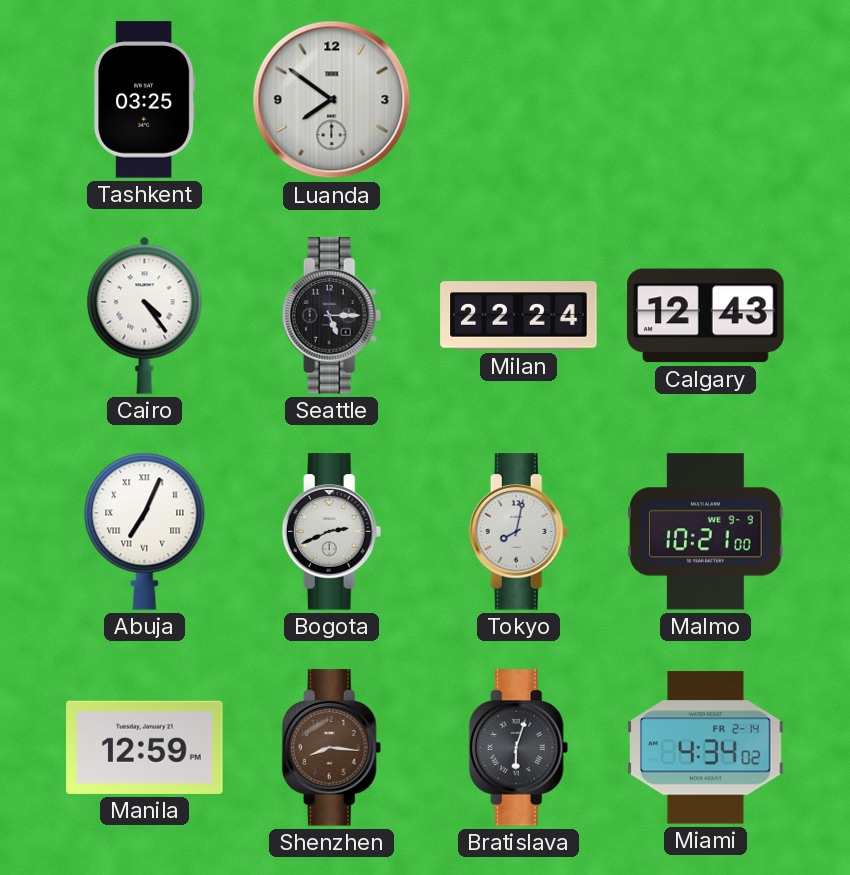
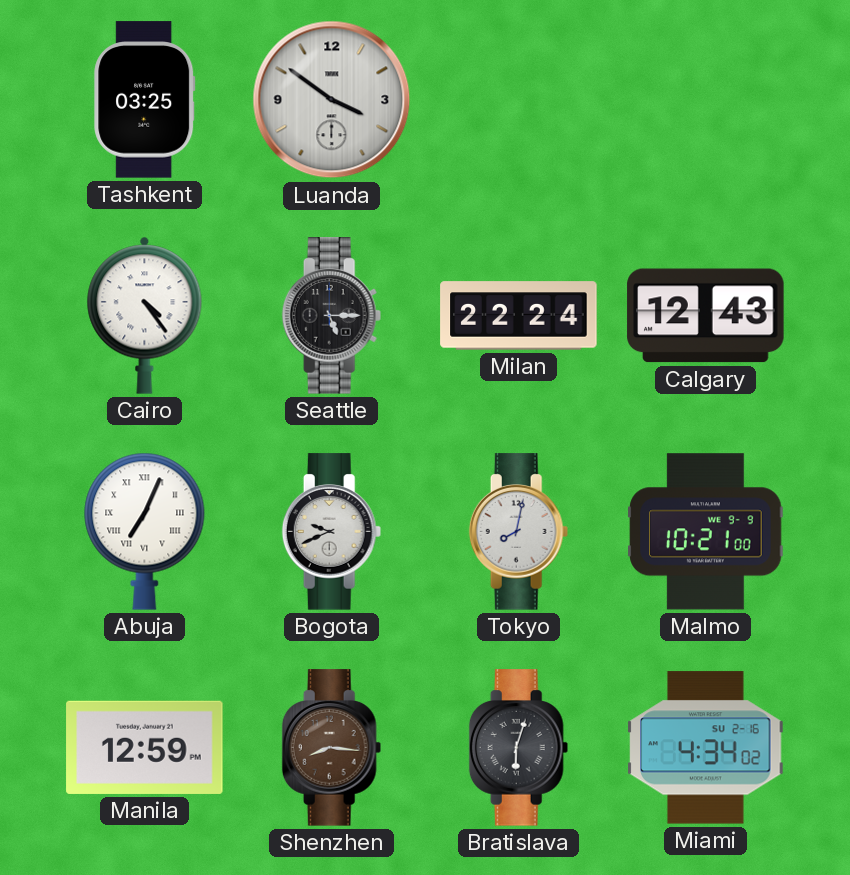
Luanda: 7:51 -> 3:51
Bogota: 2:41 -> 9:41
Miami date: FR 2-14 -> SU 2-16
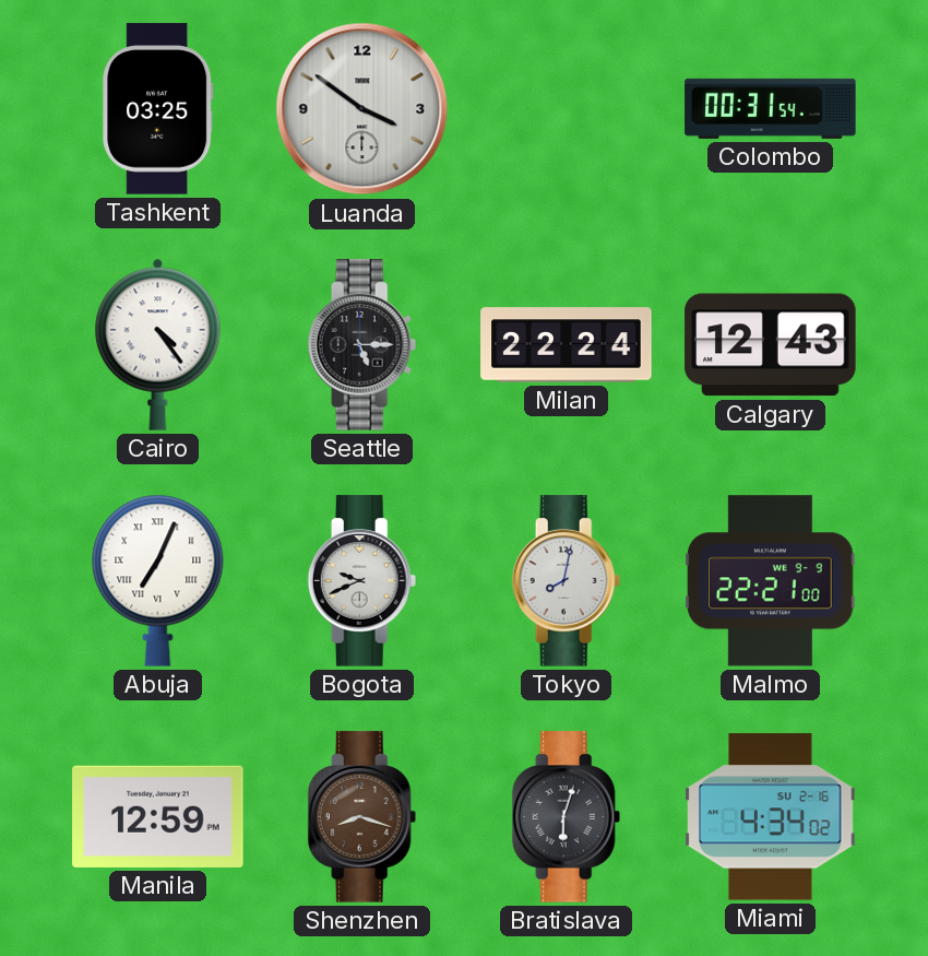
Colombo: none -> 00:31
Malmo: 10:21 -> 22:21
Shenzhen: 8:16 -> 8:18
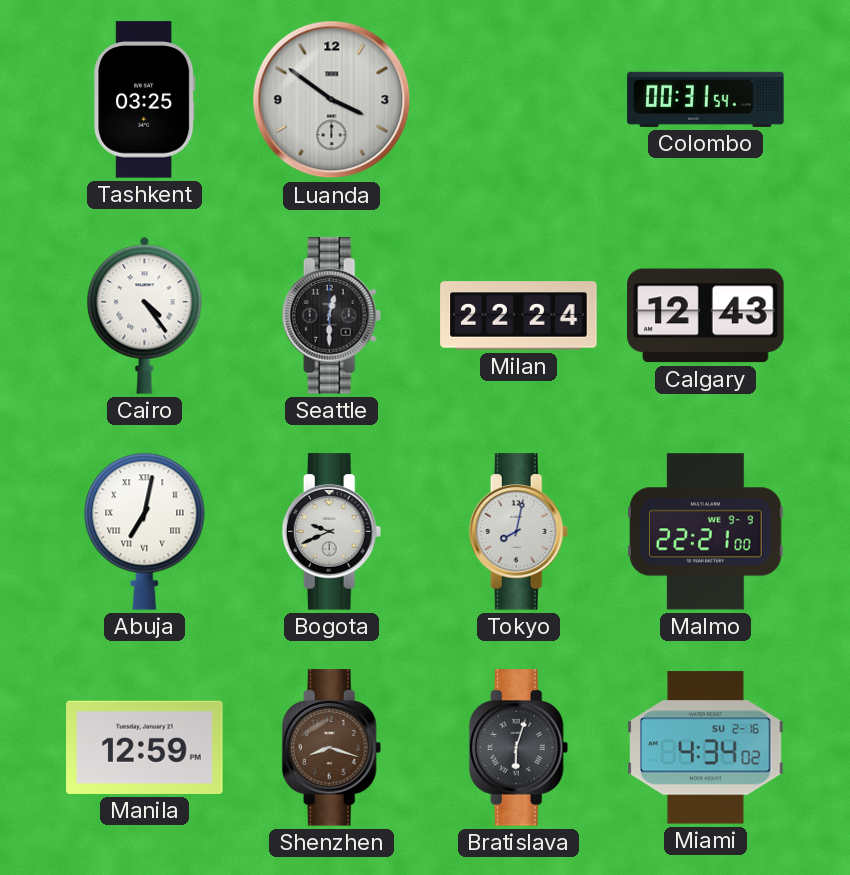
Seattle: 5:15 -> 12:30
Abuja: 7:04 -> 7:02
